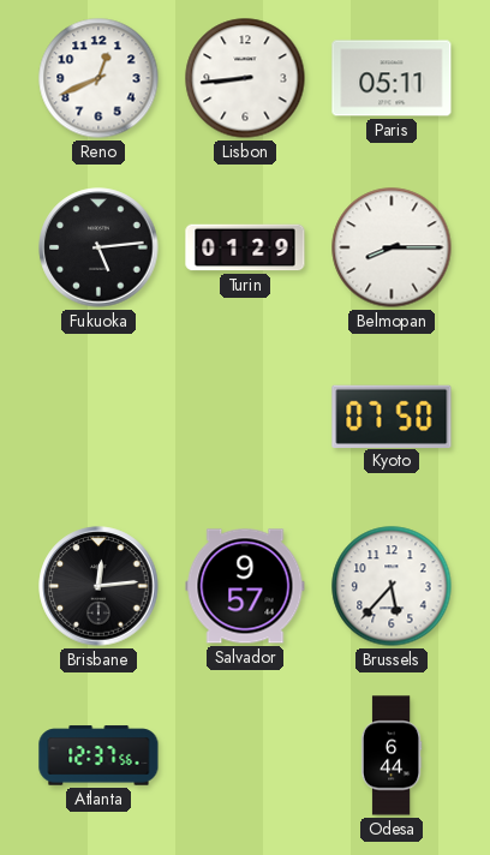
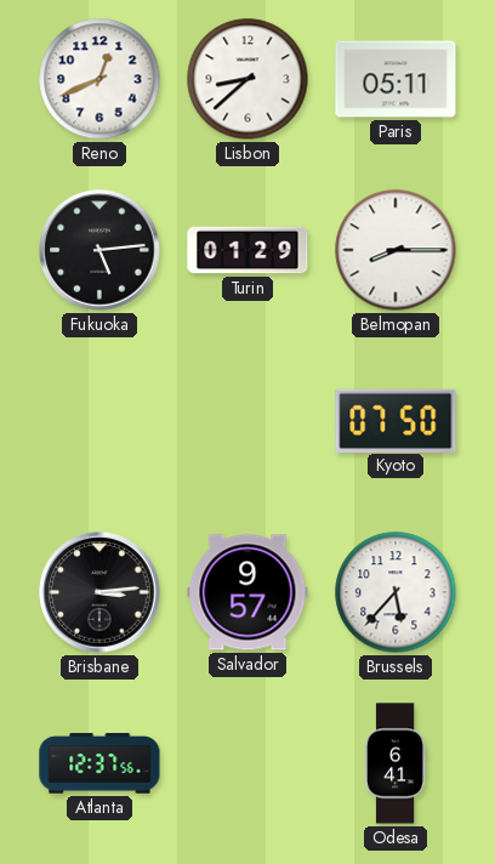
Lisbon: 8:44 -> 8:38
Brisbane: 12:14 -> 3:14
Odesa: 6:44 -> 6:41
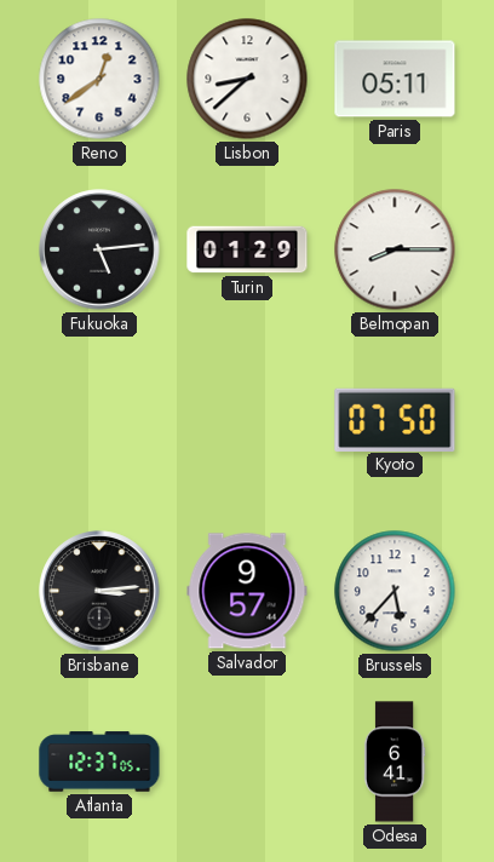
Reno: 12:41 -> 12:39
Atlanta: 12:37:56 -> 12:37:05
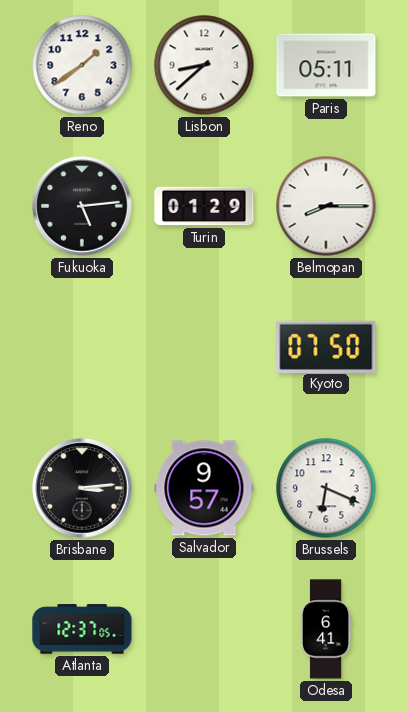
Reno: 12:39 -> 1:39
Brussels: 5:37 -> 6:19
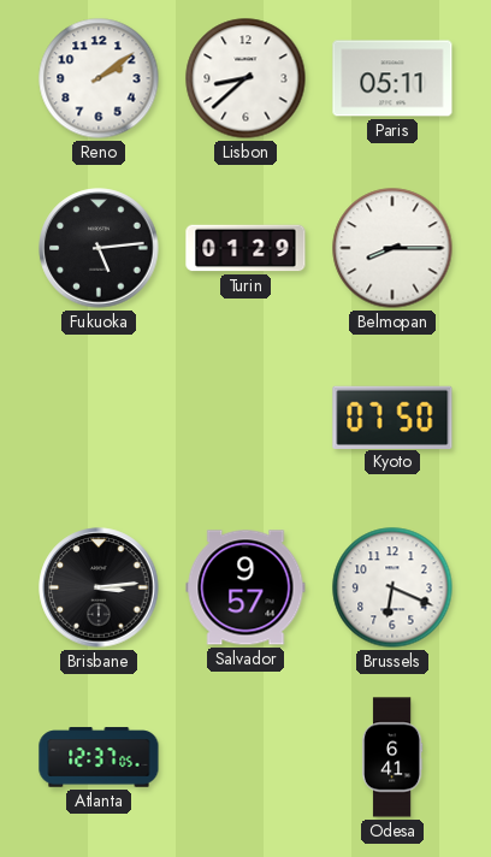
Reno: 1:39 -> 2:09
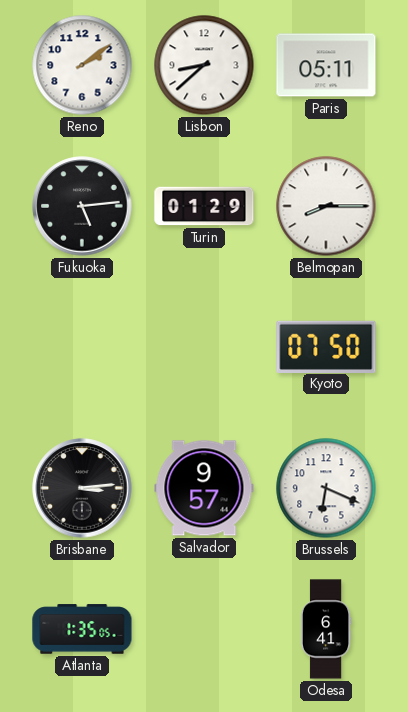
Atlanta: 12:37 -> 1:35
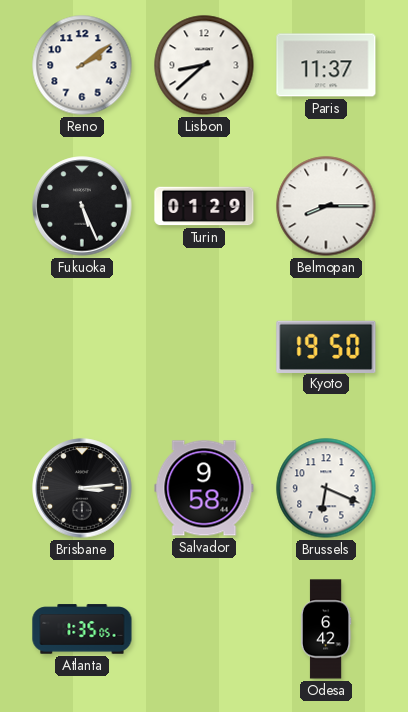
Paris: 05:11 -> 11:37
Fukuoka: 5:14 -> 5:26
Kyoto: 07:50 -> 19:50
Salvador: 9:57 -> 9:58
Odesa: 6:41 -> 6:42
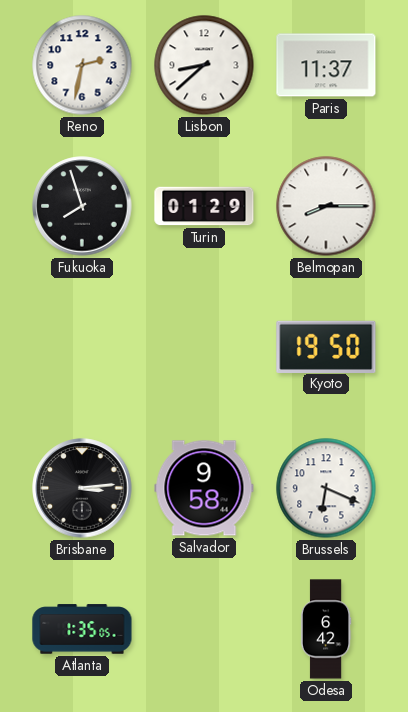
Reno: 2:09 -> 2:32
Fukuoka: 5:26 -> 7:57
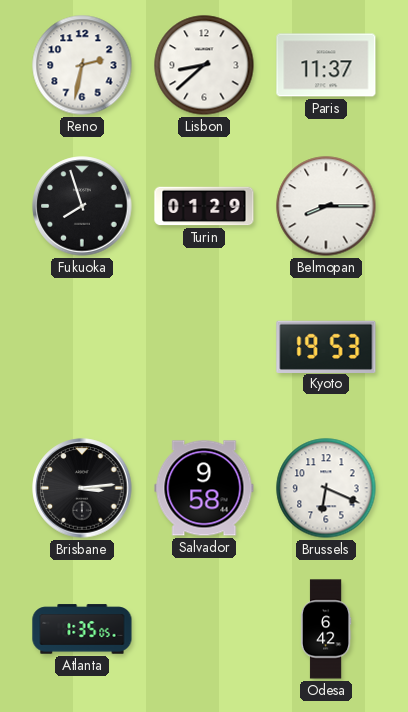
Kyoto: 19:50 -> 19:53
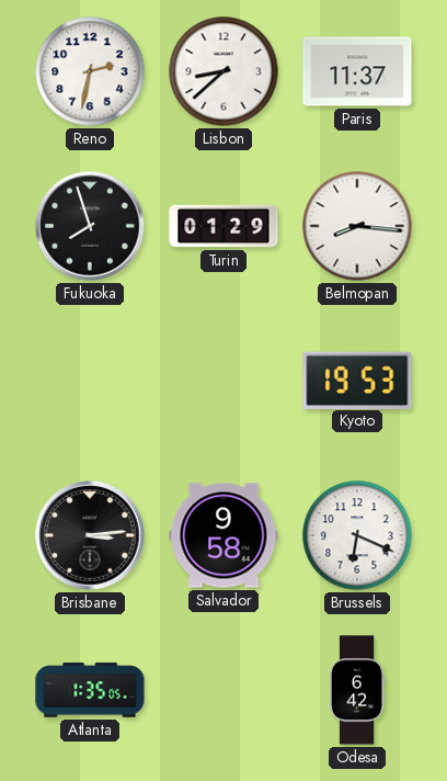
Belmopan: 8:15 -> 8:16
